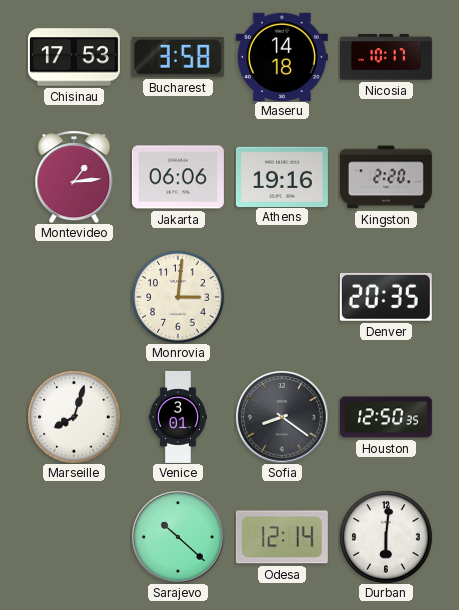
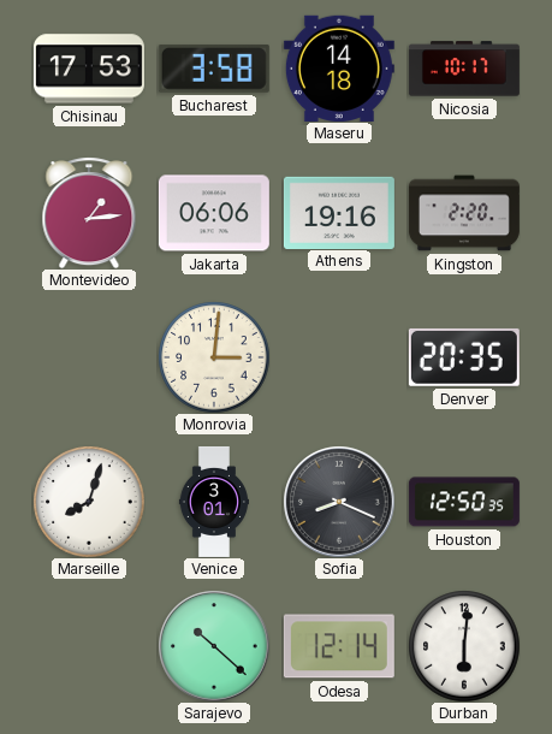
Sofia: 8:21 -> 8:19
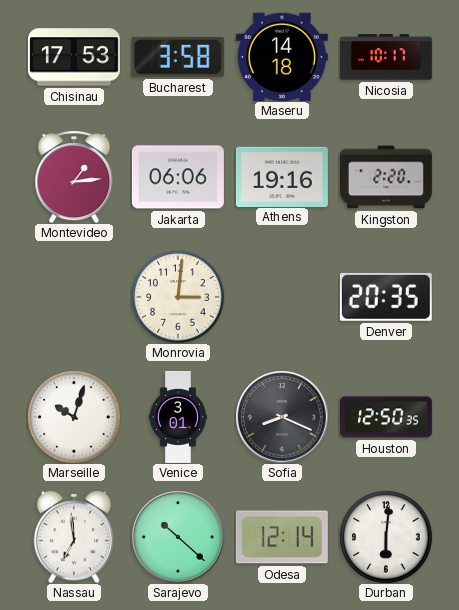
Marseille: 8:03 -> 10:03
Nassau: none -> 6:59
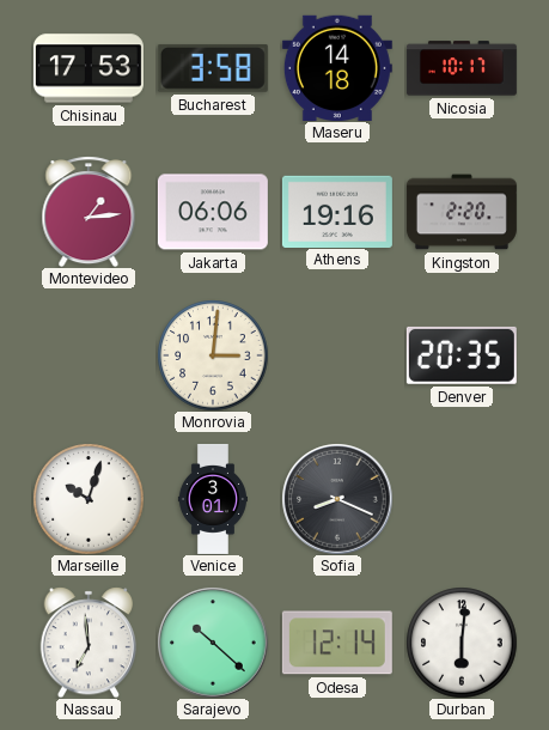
Houston: 12:50 -> none
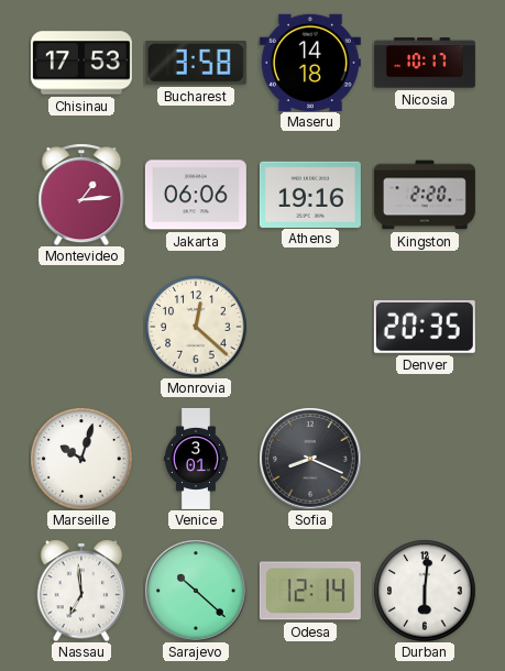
Monrovia: 3:01 -> 12:22
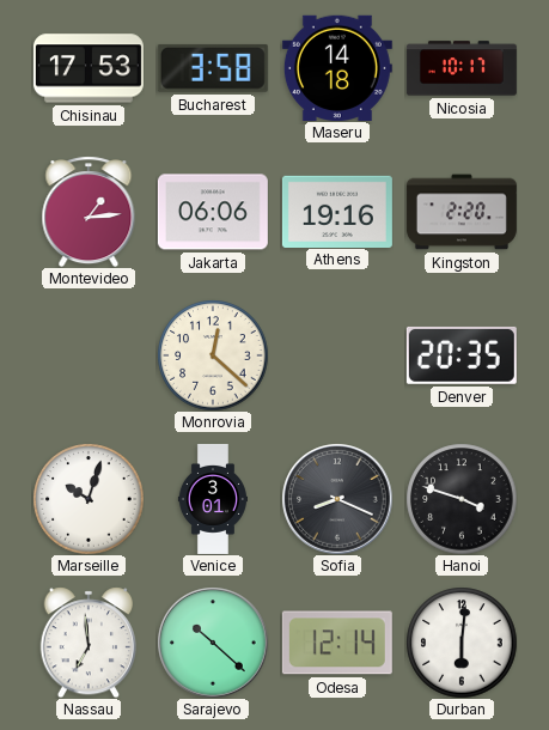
Hanoi: none -> 3:48
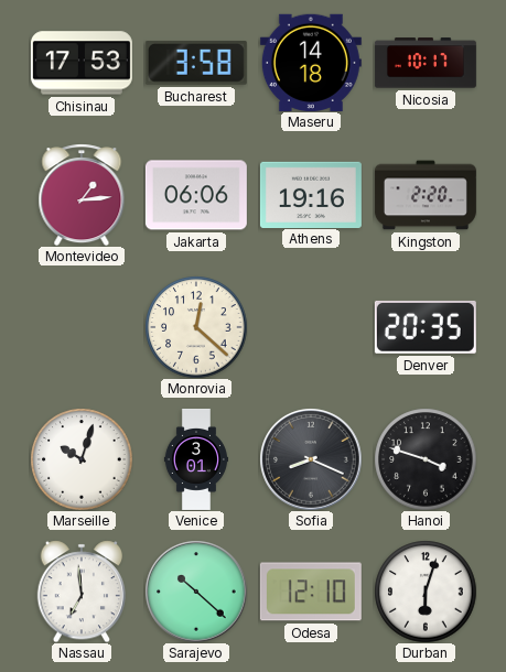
Odesa: 12:14 -> 12:10
Durban: 6:01 -> 6:03
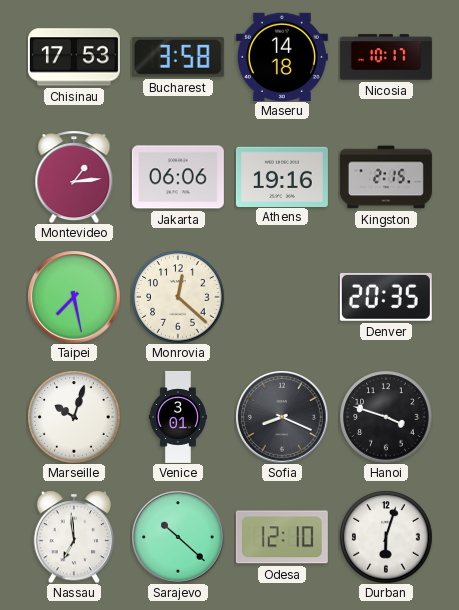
Kingston: 2:20 -> 2:15
Taipei: none -> 7:28
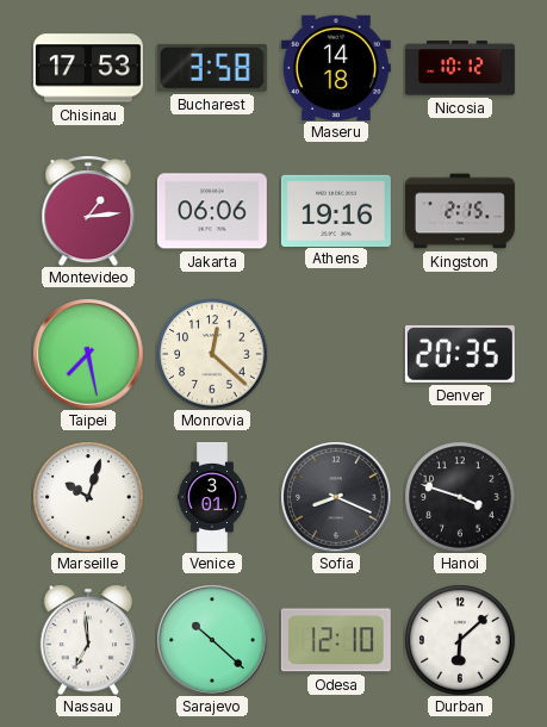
Nicosia: 10:17 -> 10:12
Durban: 6:03 -> 6:08
